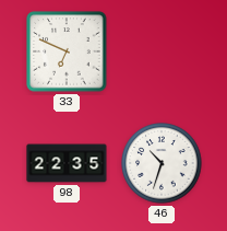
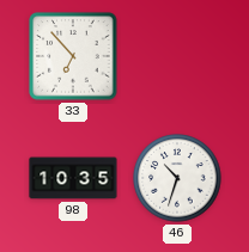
33: 6:49 -> 6:53
98: 22:35 -> 10:35
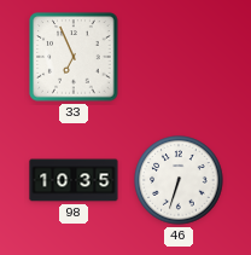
33: 6:53 -> 6:56
46: 10:33 -> 6:33
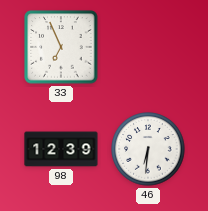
98: 10:35 -> 12:39
46: 6:33 -> 6:31
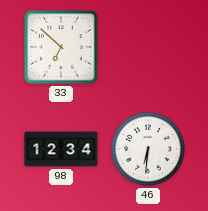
33: 6:56 -> 6:52
98: 12:39 -> 12:34
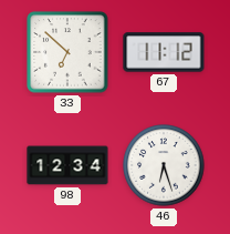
67: none -> 11:12
46: 6:31 -> 6:27
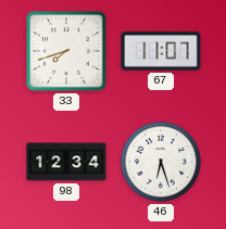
33: 6:52 -> 7:42
67: 11:12 -> 11:07
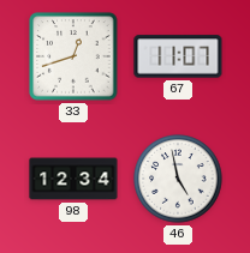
33: 7:42 -> 12:42
46: 6:27 -> 4:58
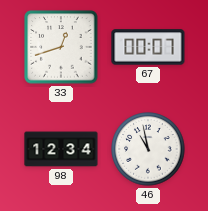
67: 11:07 -> 00:07
46: 4:58 -> 10:58
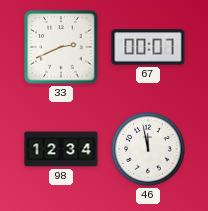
33: 12:42 -> 2:41
46: 10:58 -> 11:58
